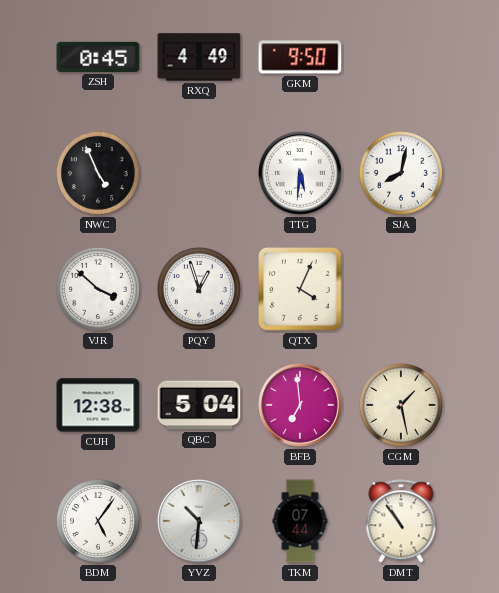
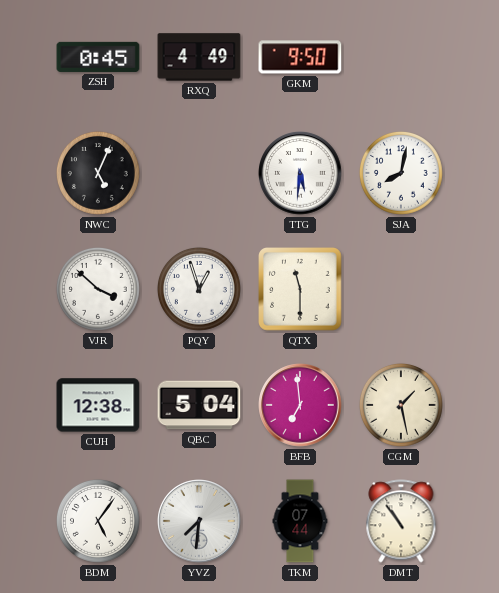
NWC: 4:56 -> 5:04
QTX: 4:04 -> 11:30
YVZ: 10:31 -> 7:31
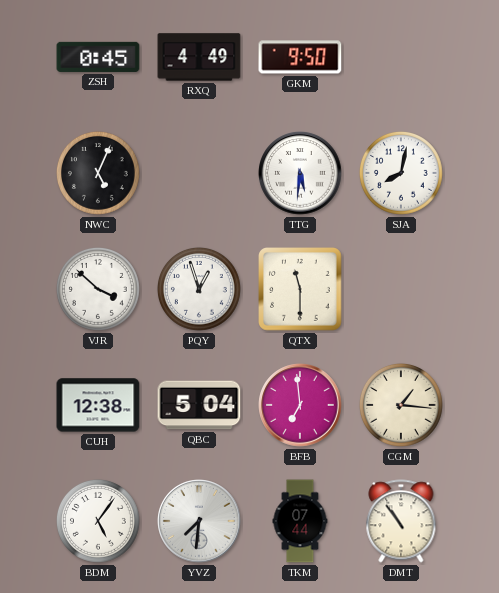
CGM: 1:28 -> 1:16
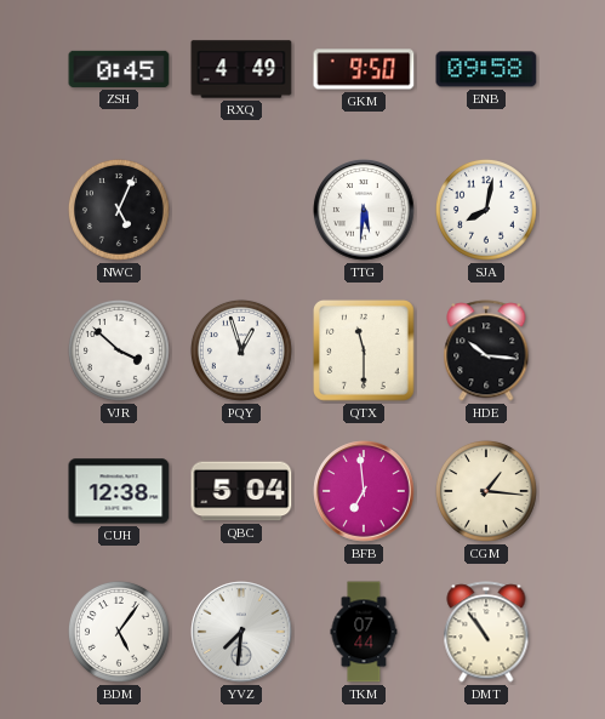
ENB: none -> 09:58
HDE: none -> 10:16
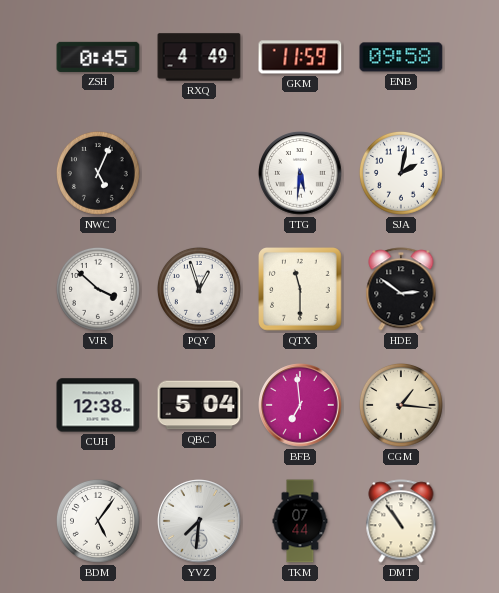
GKM: 9:50 -> 11:59
SJA: 8:02 -> 2:02
HDE: 10:16 -> 2:51
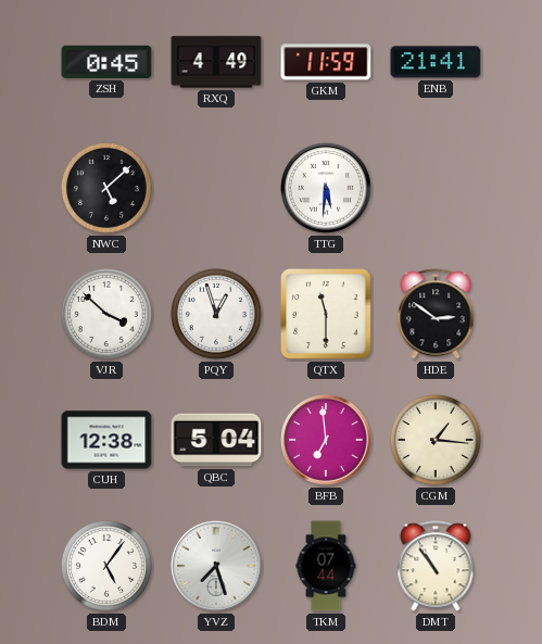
ENB: 09:58 -> 21:41
NWC: 5:04 -> 5:08
SJA: 2:02 -> none
YVZ: 7:31 -> 7:27
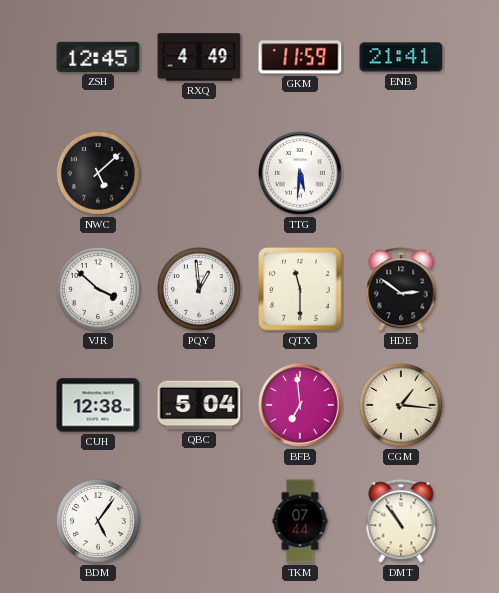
ZSH: 0:45 -> 12:45
PQY: 12:57 -> 12:59
YVZ: 7:27 -> none
